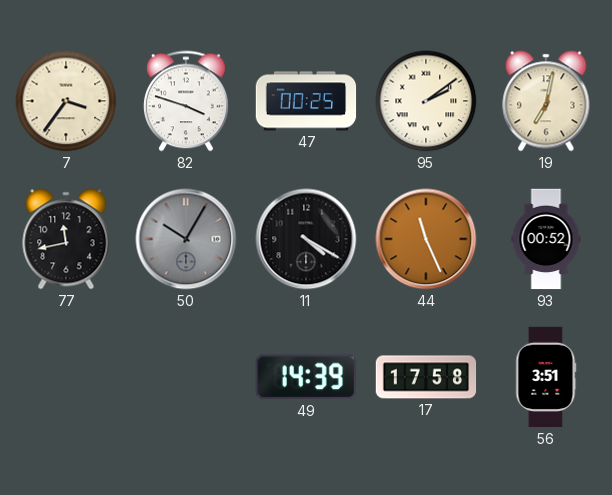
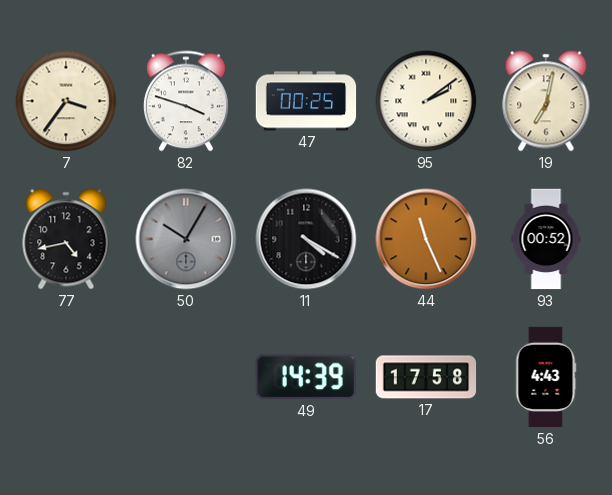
77: 11:43 -> 4:43
56: 3:51 -> 4:43
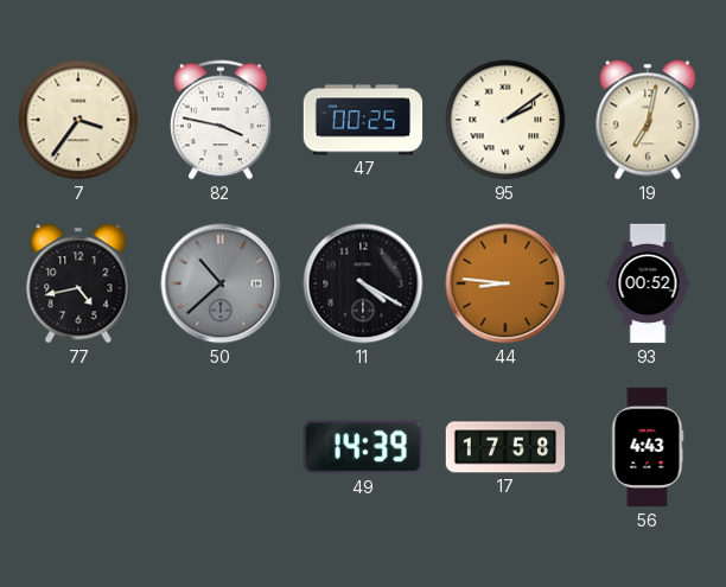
82: 3:48 -> 3:47
50: 10:05 -> 10:38
44: 11:26 -> 8:46
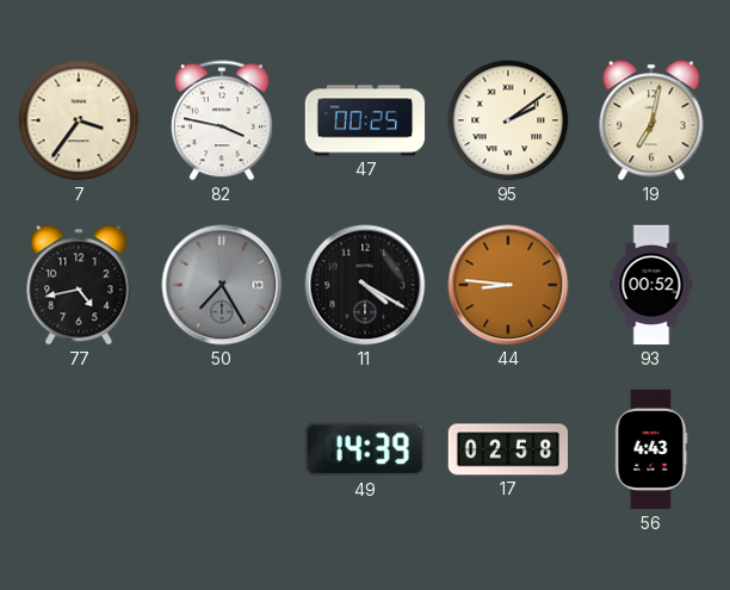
50: 10:38 -> 7:25
17: 17:58 -> 02:58
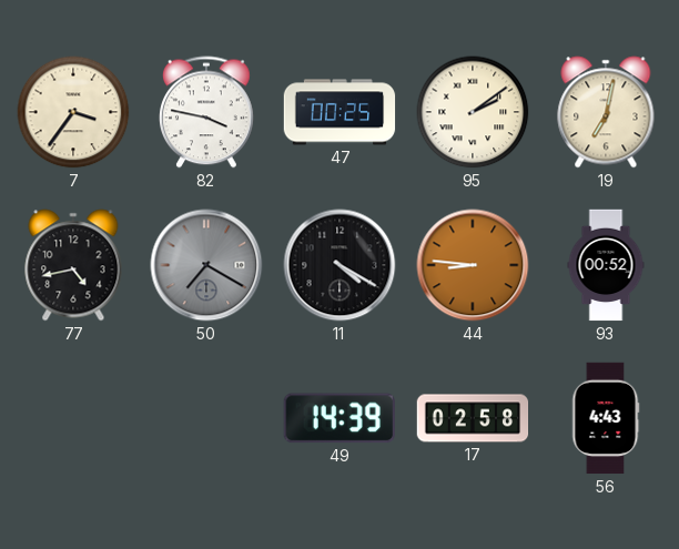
50: 7:25 -> 7:20
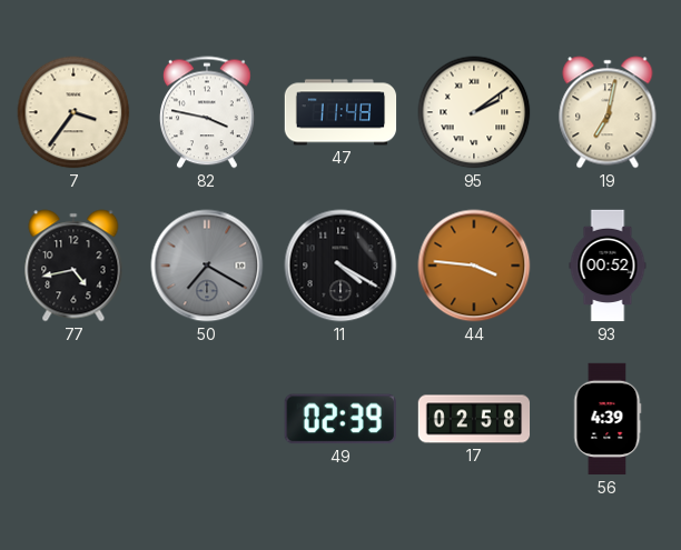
47: 00:25 -> 11:48
44: 8:46 -> 3:46
49: 14:39 -> 02:39
56: 4:43 -> 4:39
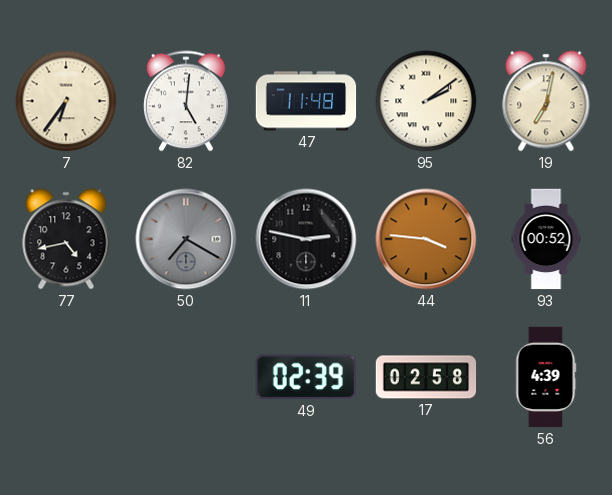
7: 3:36 -> 6:36
82: 3:47 -> 5:01
11: 4:20 -> 2:47
